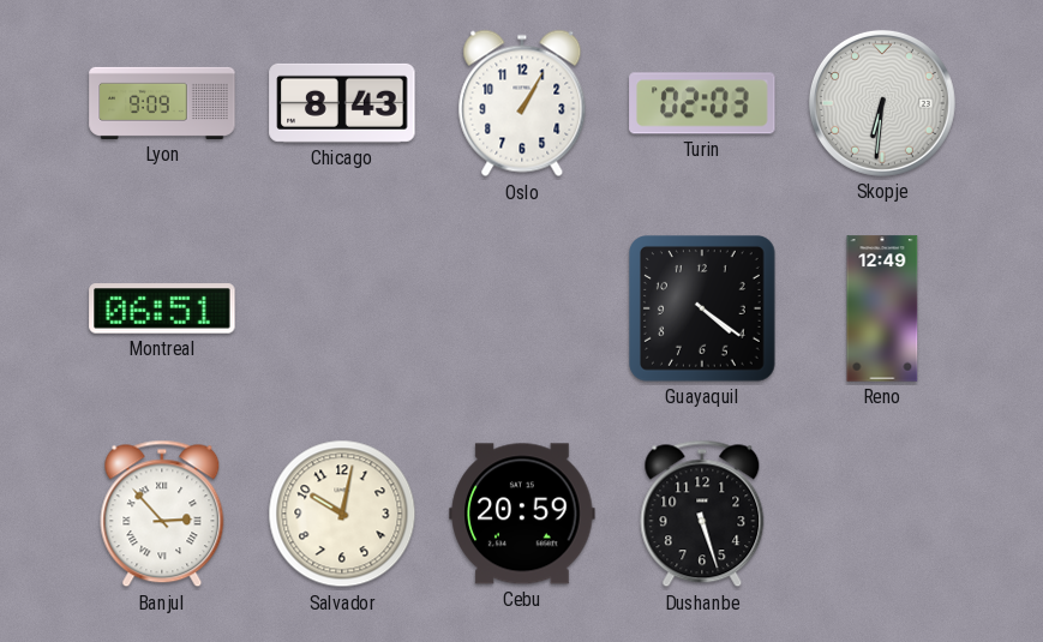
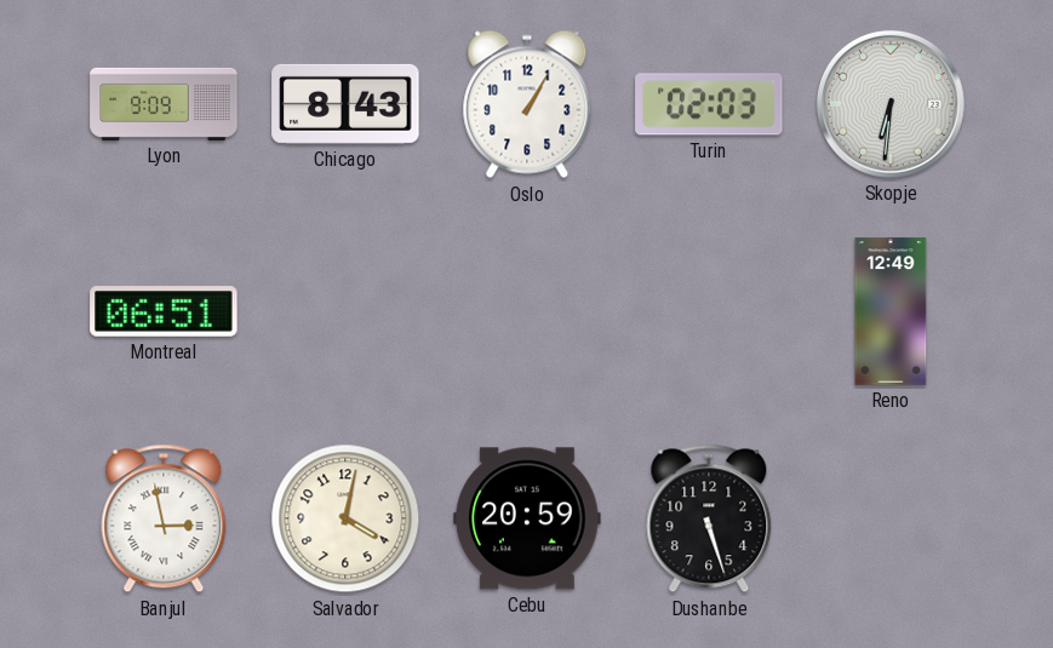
Guayaquil: 4:21 -> none
Banjul: 2:53 -> 2:58
Salvador: 10:02 -> 4:02
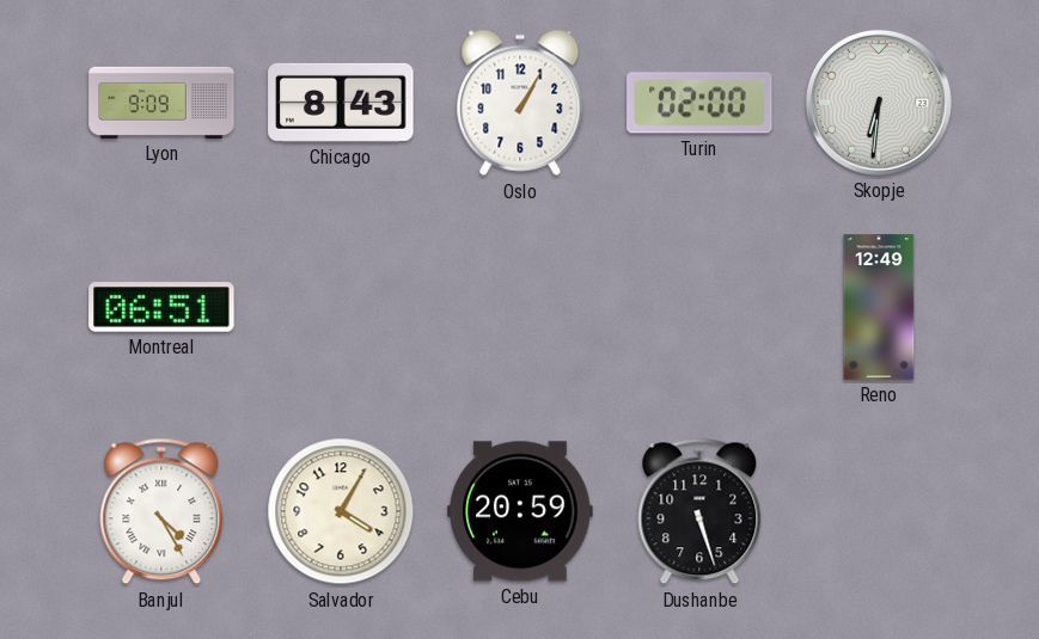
Turin: 02:03 -> 02:00
Banjul: 2:58 -> 4:25
Salvador: 4:02 -> 4:05
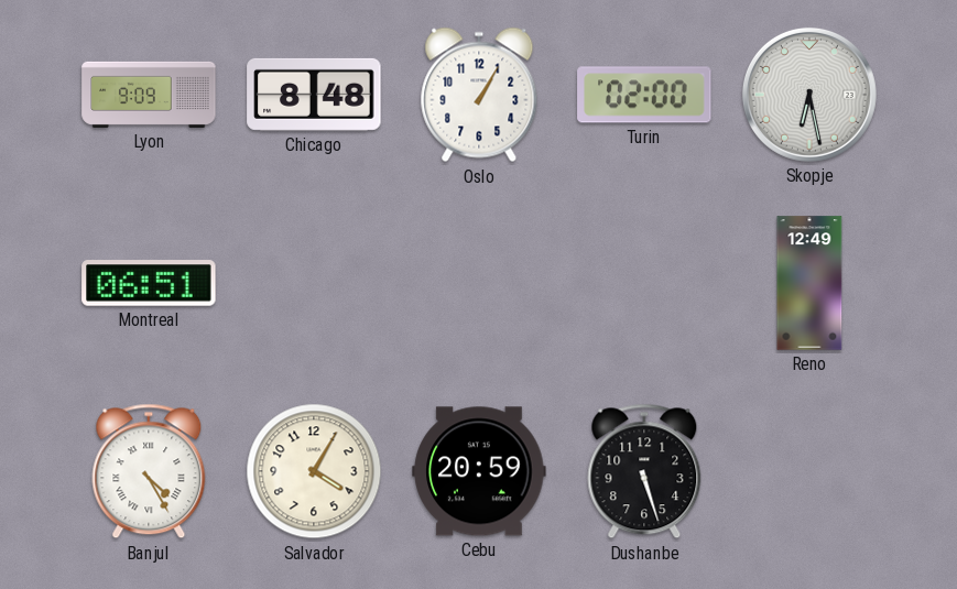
Chicago: 8:43 -> 8:48
Skopje: 6:31 -> 6:28
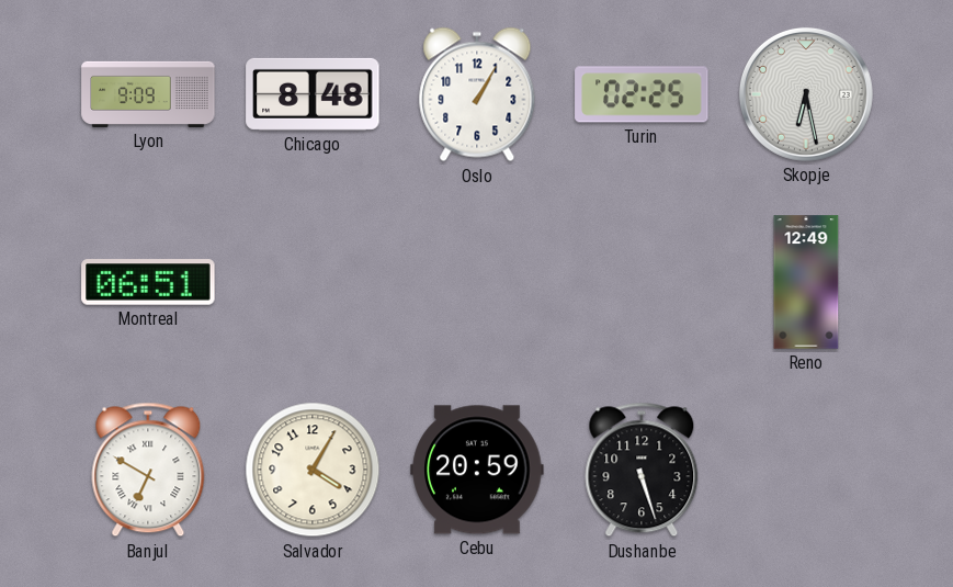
Turin: 02:00 -> 02:25
Banjul: 4:25 -> 6:50
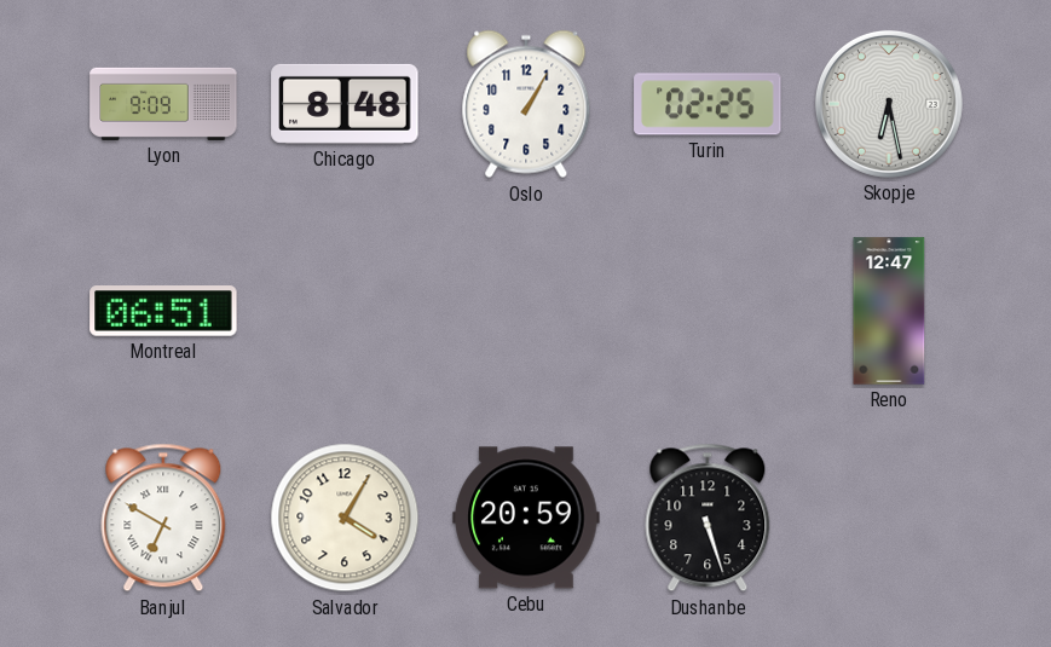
Reno: 12:49 -> 12:47
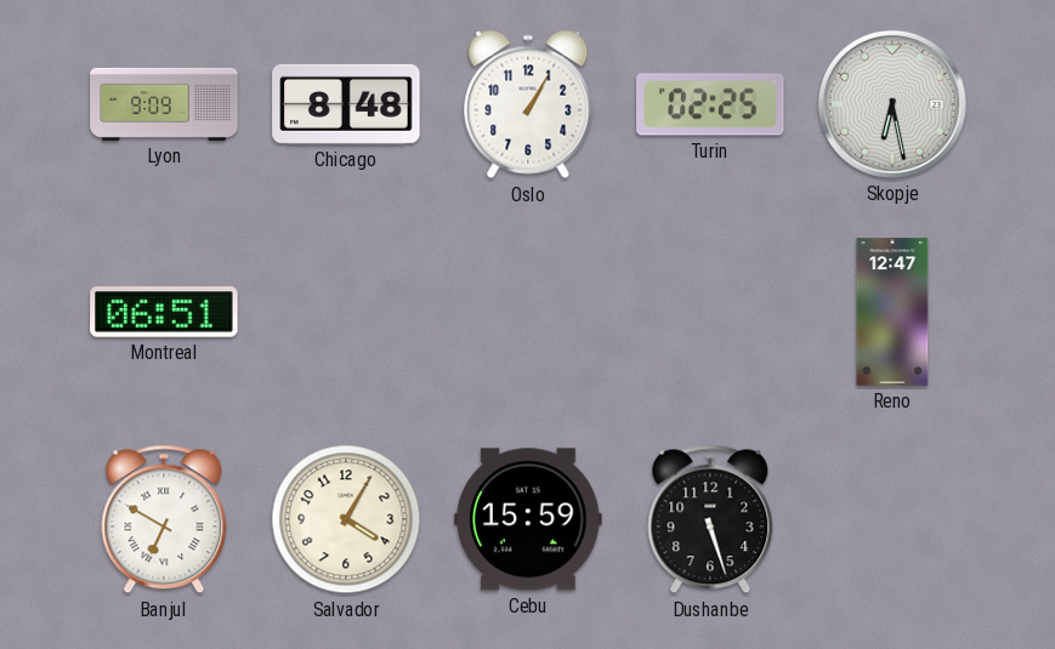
Cebu: 20:59 -> 15:59
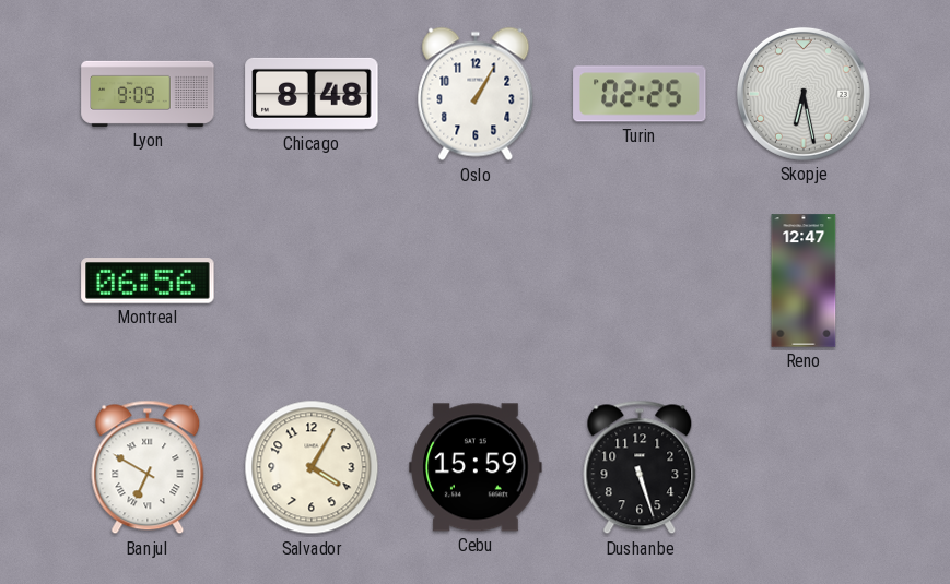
Montreal: 06:51 -> 06:56
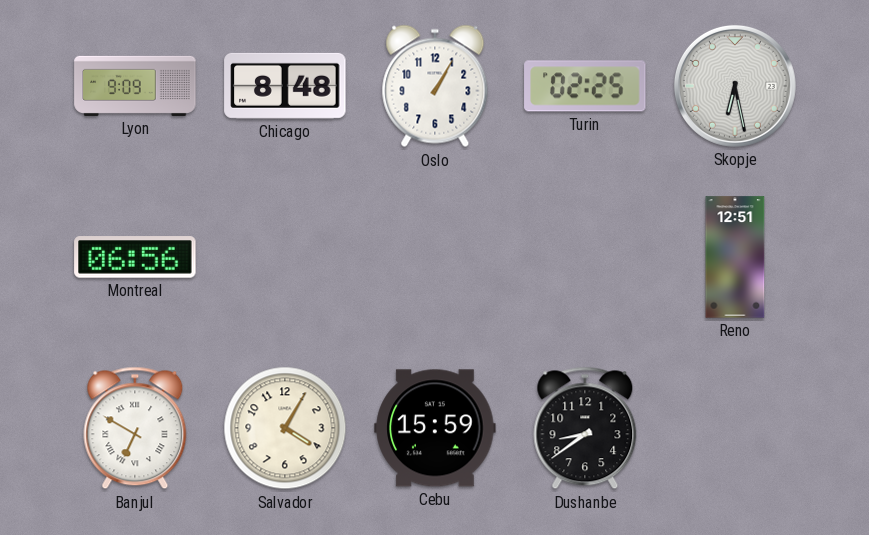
Reno: 12:47 -> 12:51
Dushanbe: 5:27 -> 8:39
